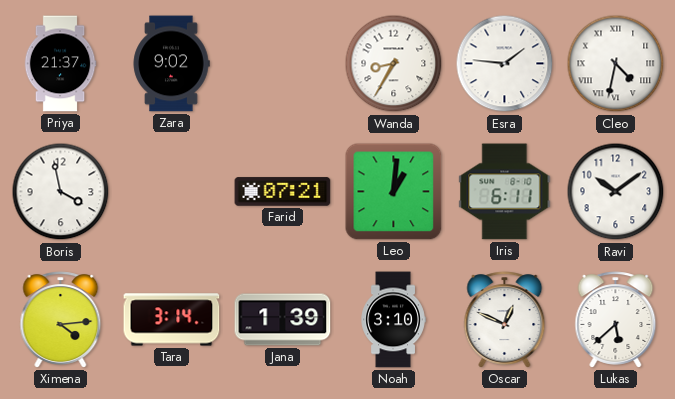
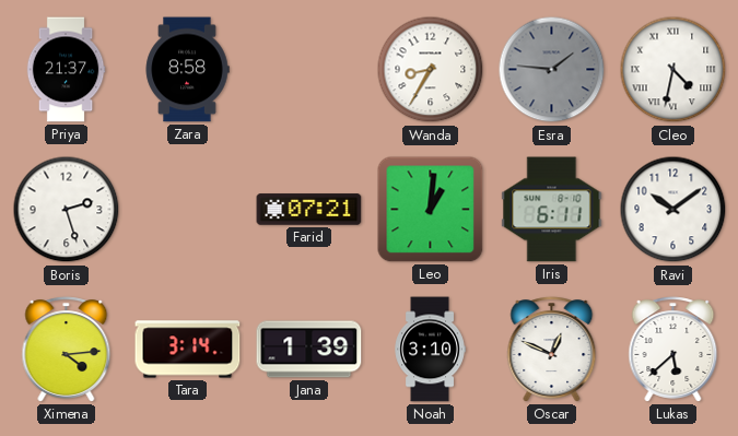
Zara: 9:02 -> 8:58
Esra dial: white -> grey
Boris: 3:58 -> 2:27
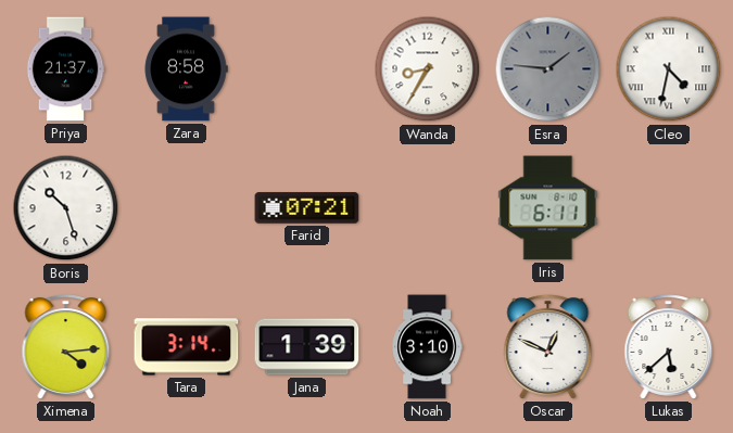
Boris: 2:27 -> 10:27
Leo: 1:01 -> none
Ravi: 10:09 -> none
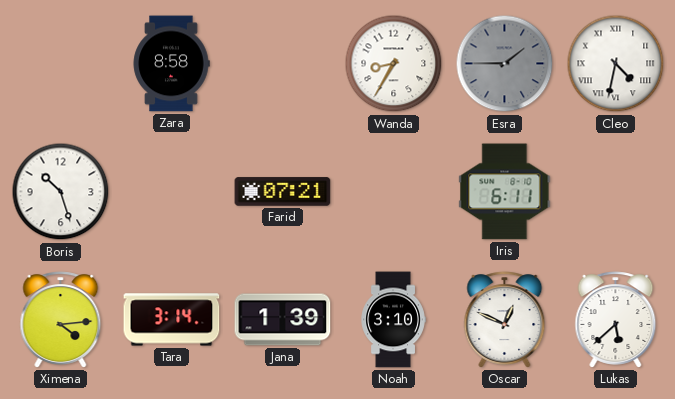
Priya: 21:37 -> none
Esra: 1:46 -> 1:45
